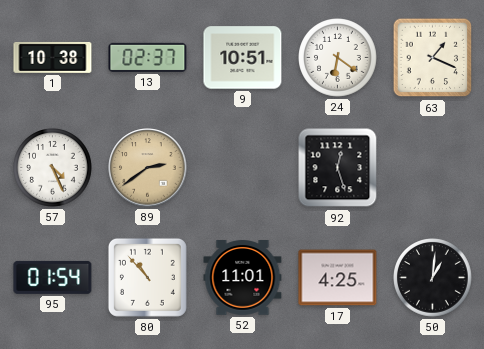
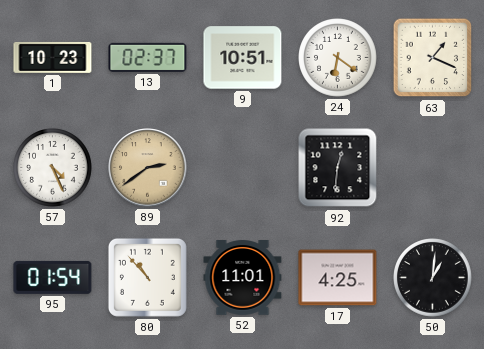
1: 10:38 -> 10:23
92: 12:27 -> 12:31
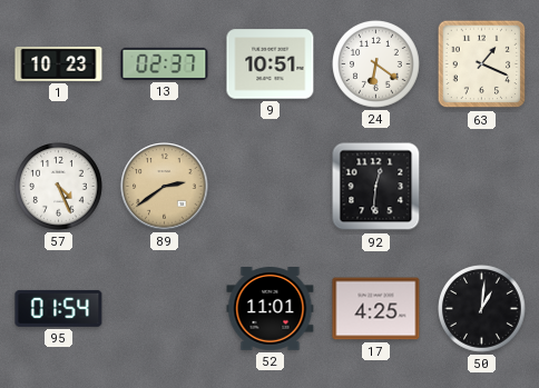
80: 10:53 -> none
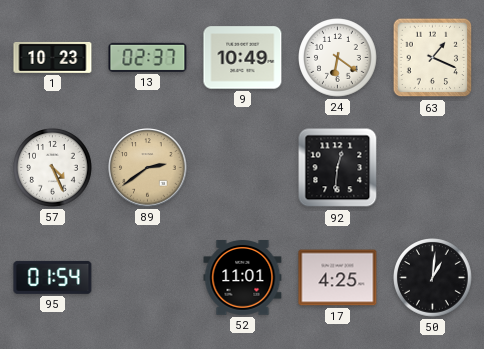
9: 10:51 -> 10:49
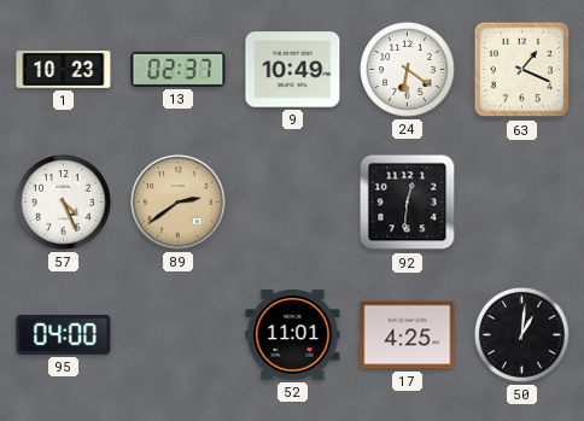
95: 01:54 -> 04:00
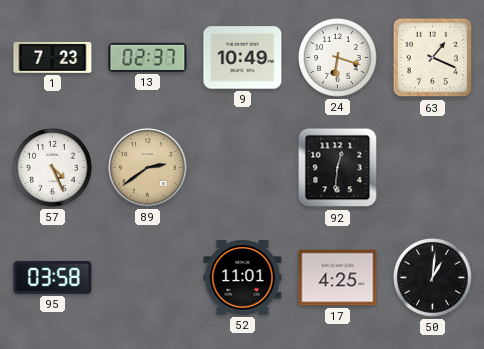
1: 10:23 -> 7:23
24: 6:21 -> 6:18
95: 04:00 -> 03:58
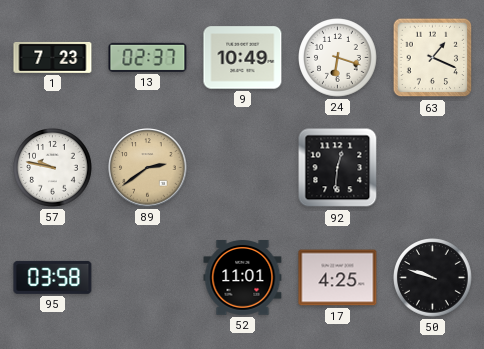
57: 4:26 -> 9:47
50: 1:01 -> 9:48
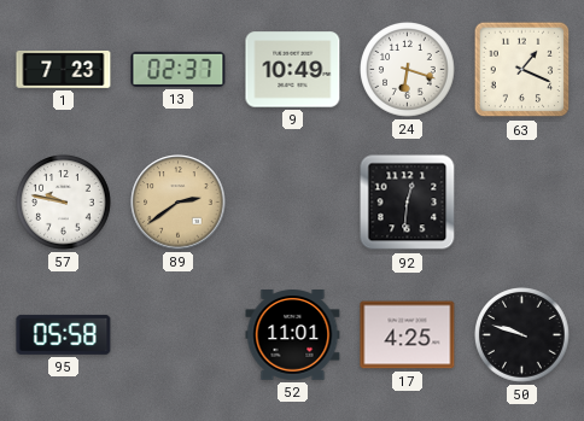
95: 03:58 -> 05:58
